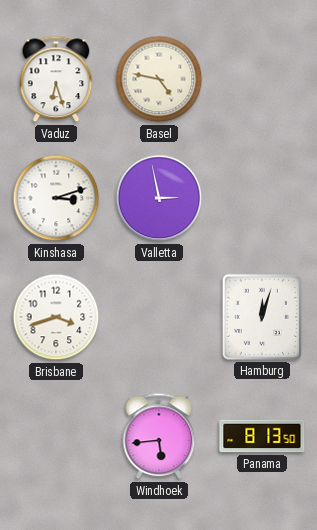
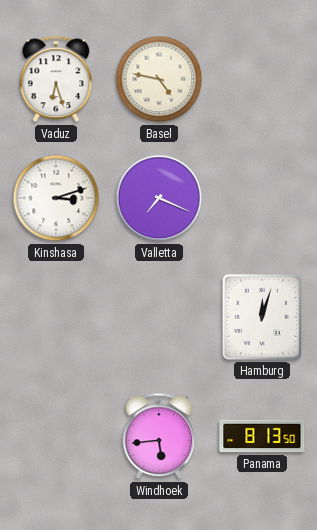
Valletta: 2:58 -> 7:19
Brisbane: 3:42 -> none
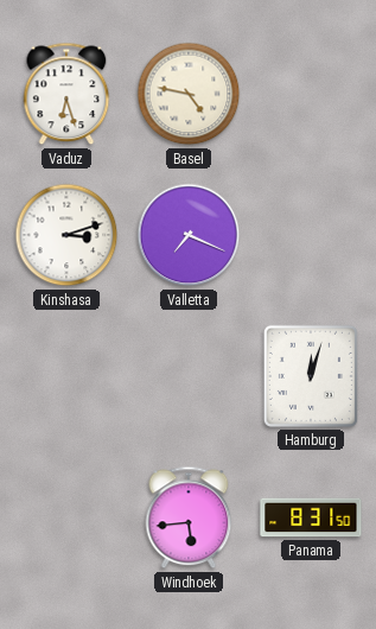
Panama: 8:13 -> 8:31
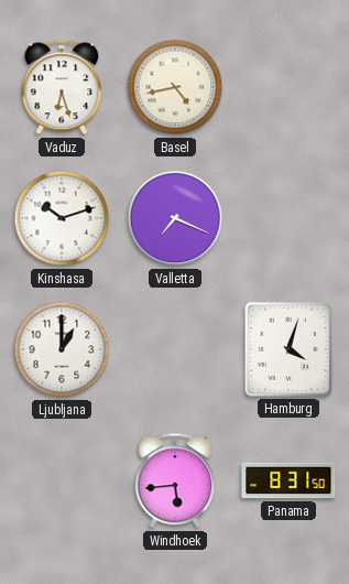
Basel: 4:47 -> 4:43
Kinshasa: 3:12 -> 10:12
Ljubljana: none -> 1:00
Hamburg: 12:03 -> 4:03
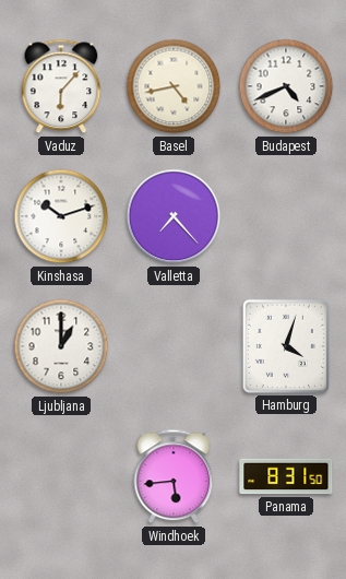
Vaduz: 6:27 -> 6:07
Budapest: none -> 4:41
Valletta: 7:19 -> 7:23
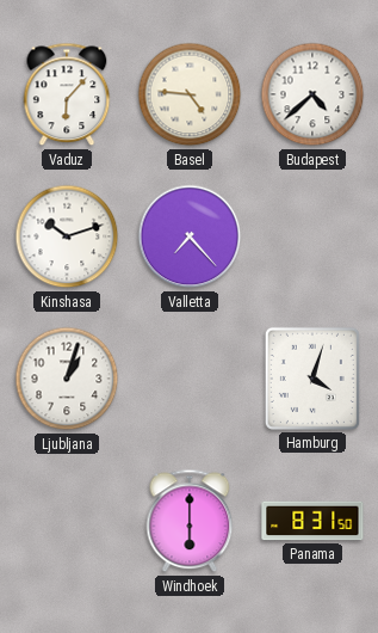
Basel: 4:43 -> 4:46
Budapest: 4:41 -> 4:38
Ljubljana: 1:00 -> 1:03
Windhoek: 5:44 -> 6:00
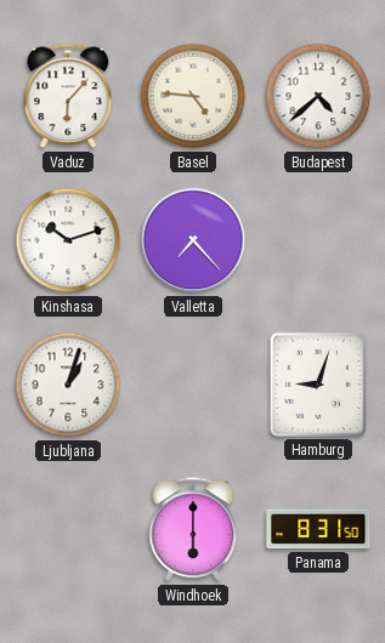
Hamburg: 4:03 -> 9:03
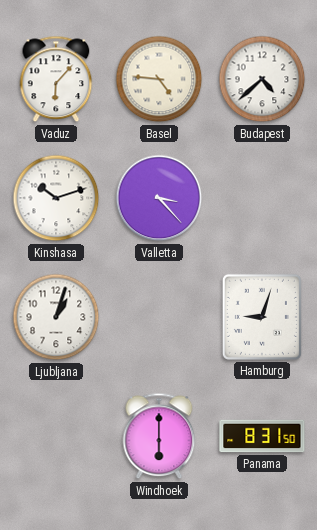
Valletta: 7:23 -> 3:23
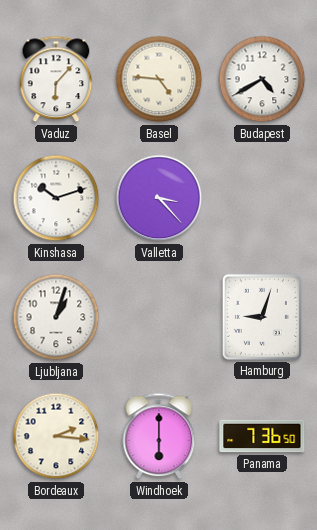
Budapest: 4:38 -> 4:40
Bordeaux: none -> 2:16
Panama: 8:31 -> 7:36
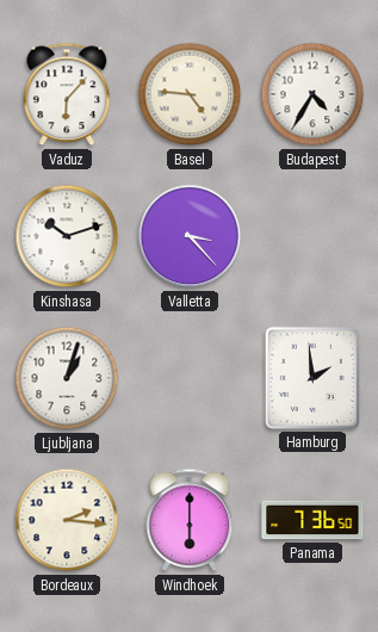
Budapest: 4:40 -> 4:35
Hamburg: 9:03 -> 1:59
